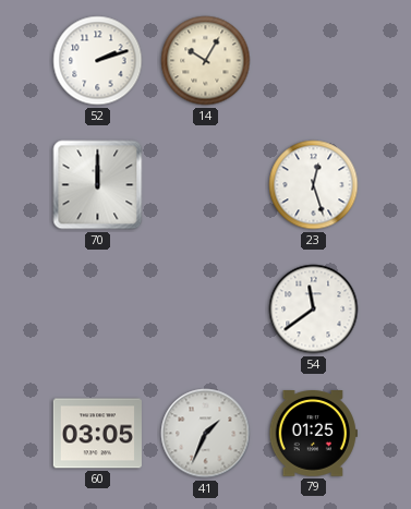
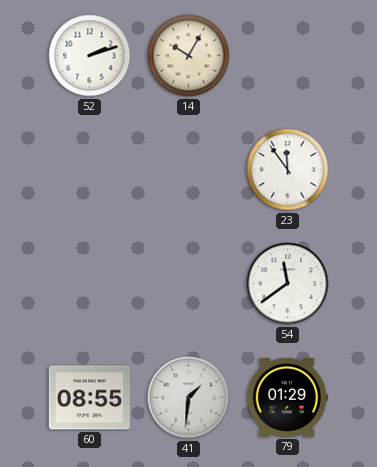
70: 12:00 -> none
23: 12:27 -> 11:54
60: 03:05 -> 08:55
41: 1:34 -> 1:31
79: 01:25 -> 01:29
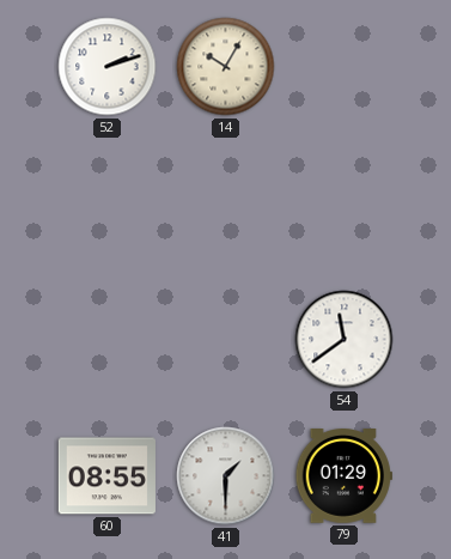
23: 11:54 -> none
41: 1:31 -> 1:30
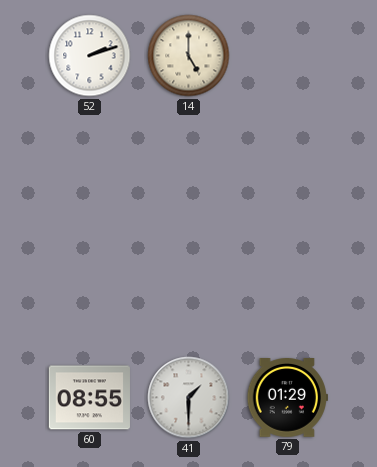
14: 10:05 -> 5:00
54: 11:39 -> none
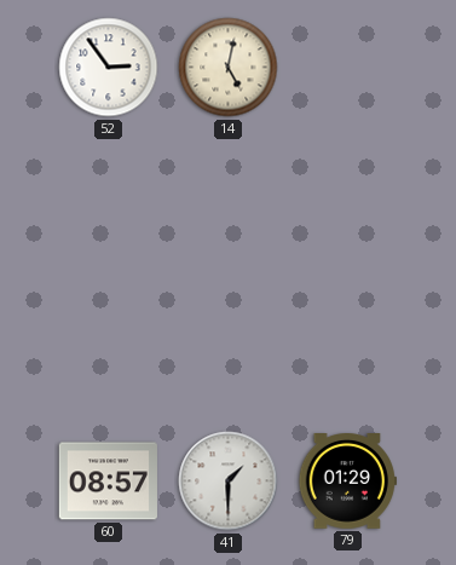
52: 2:12 -> 2:54
14: 5:00 -> 5:02
60: 08:55 -> 08:57
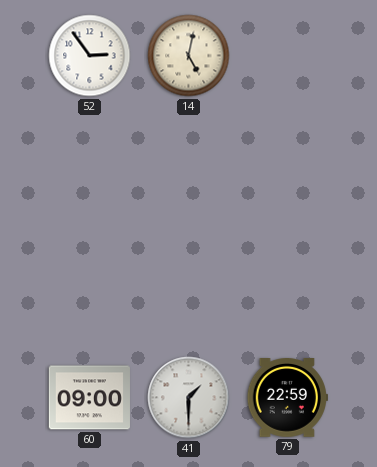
60: 08:57 -> 09:00
79: 01:29 -> 22:59
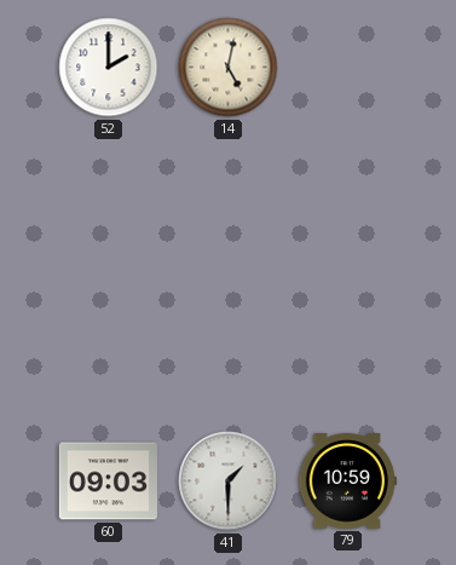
52: 2:54 -> 2:00
60: 09:00 -> 09:03
79: 22:59 -> 10:59
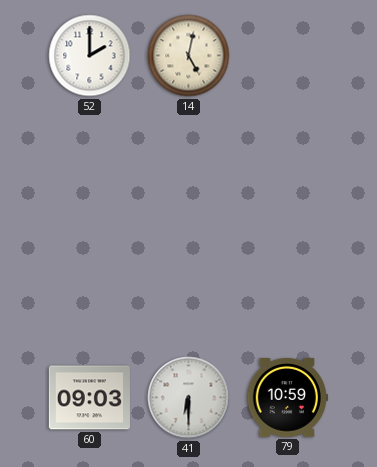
41: 1:30 -> 6:30
